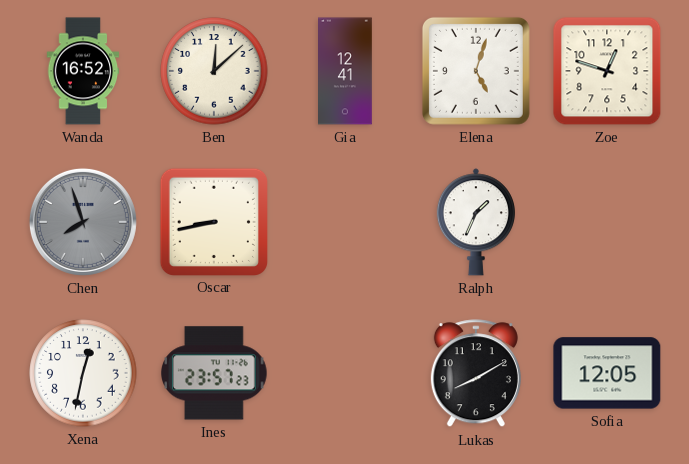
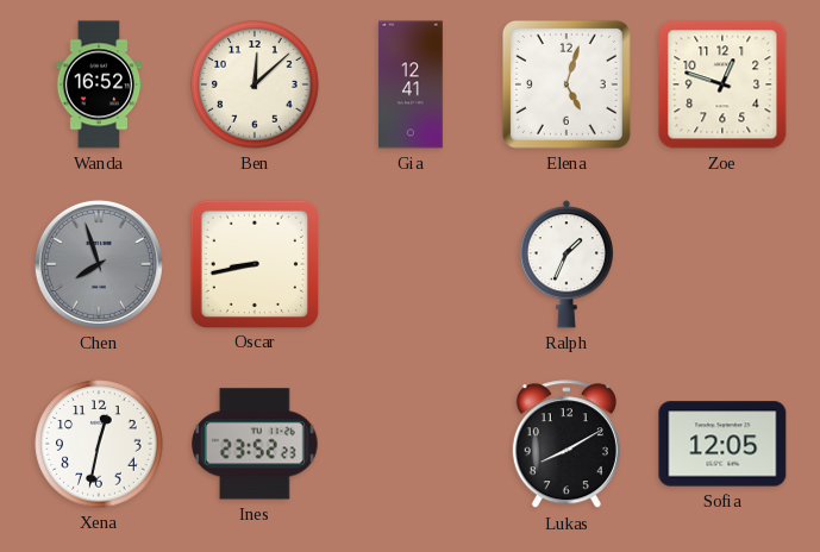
Ines: 23:57 -> 23:52
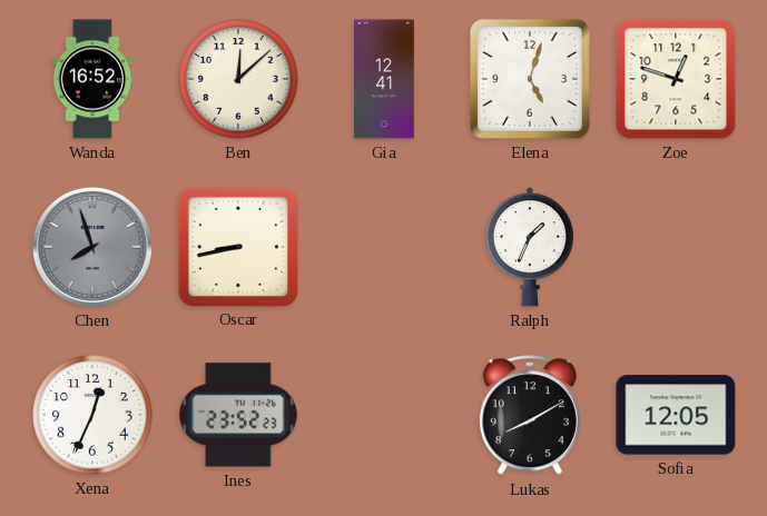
Xena: 12:32 -> 12:34
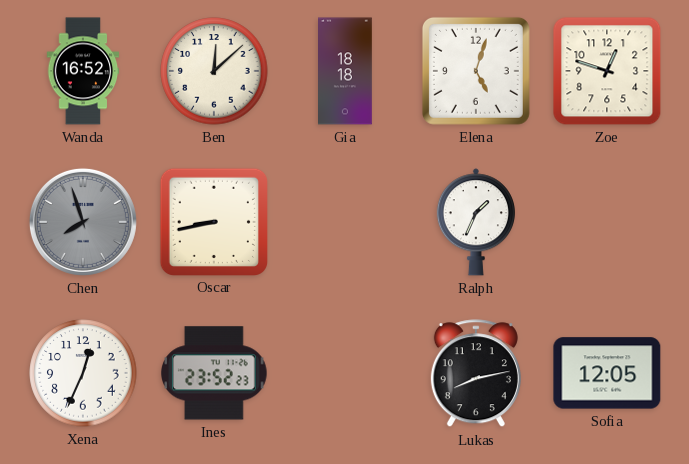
Gia: 12:41 -> 18:18
Lukas: 8:10 -> 8:13
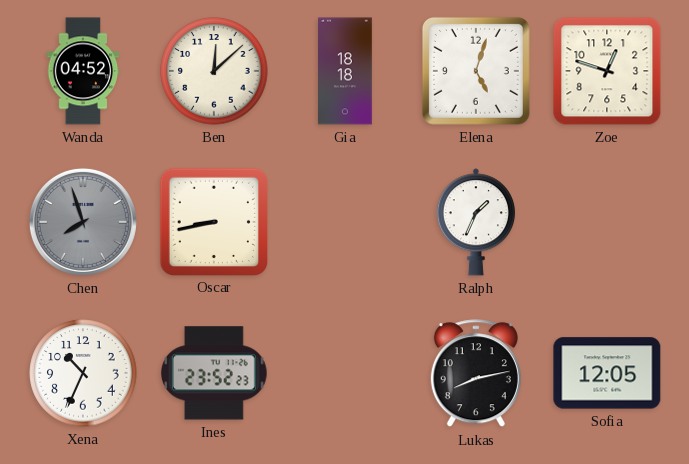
Wanda: 16:52 -> 04:52
Xena: 12:34 -> 10:34
